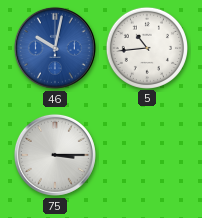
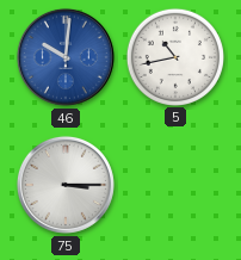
46: 10:02 -> 10:01
5: 10:44 -> 10:43
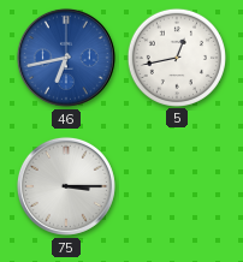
46: 10:01 -> 6:43
5: 10:43 -> 12:43
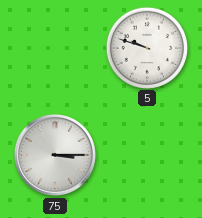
46: 6:43 -> none
5: 12:43 -> 9:48
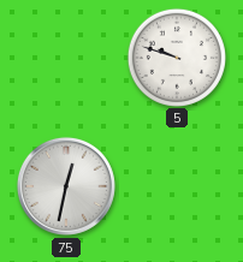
75: 3:15 -> 12:32
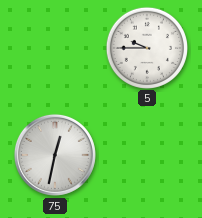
5: 9:48 -> 9:45
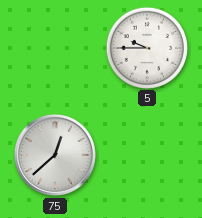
75: 12:32 -> 12:38
